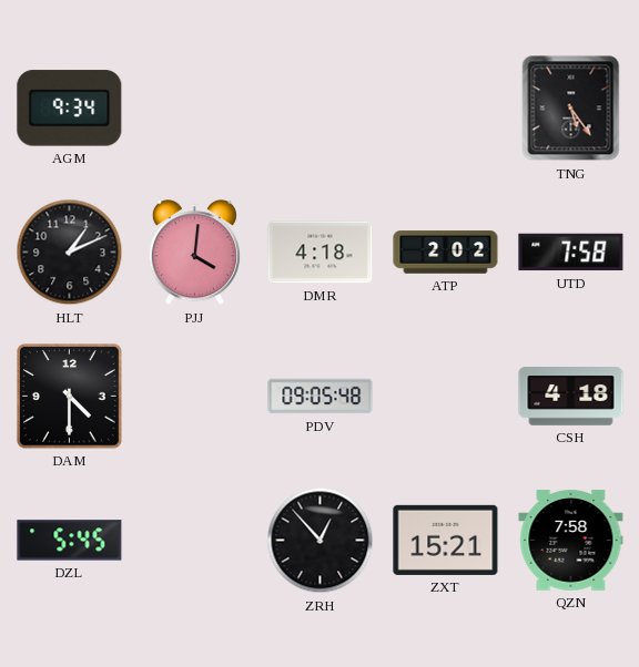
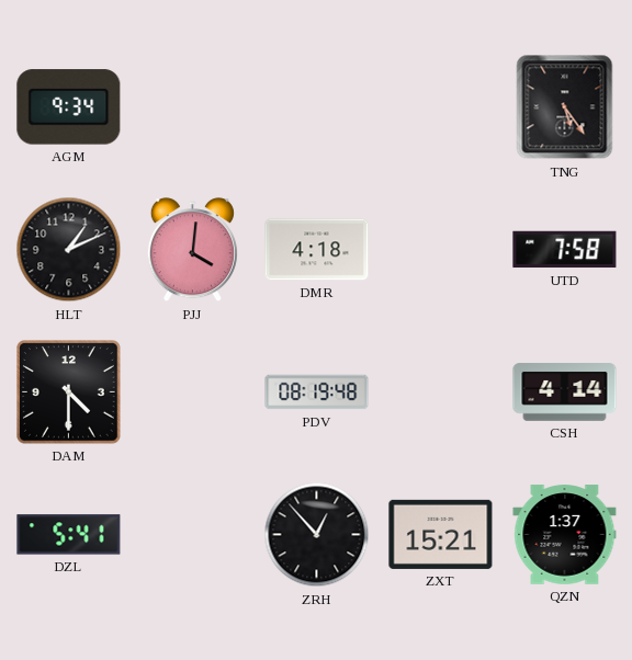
ATP: 2:02 -> none
PDV: 09:05 -> 08:19
CSH: 4:18 -> 4:14
DZL: 5:45 -> 5:41
QZN: 7:58 -> 1:37
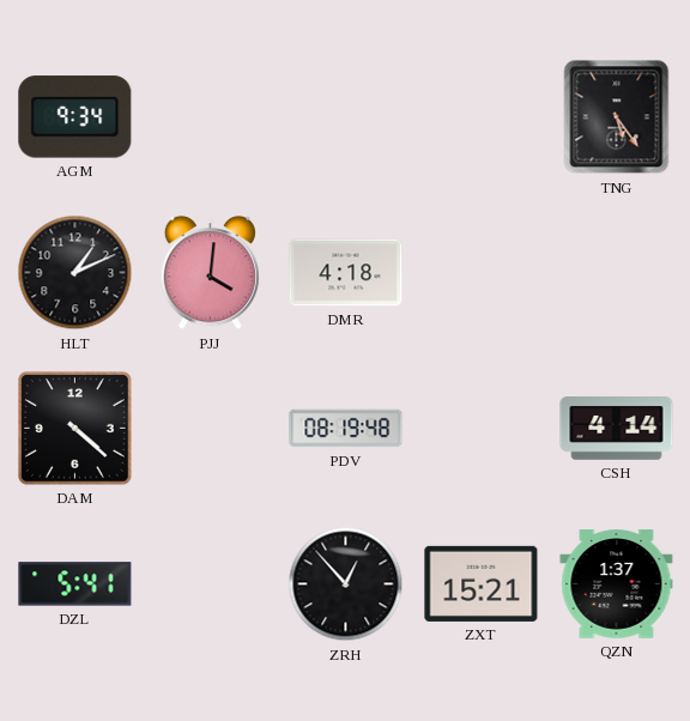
UTD: 7:58 -> none
DAM: 4:30 -> 4:22
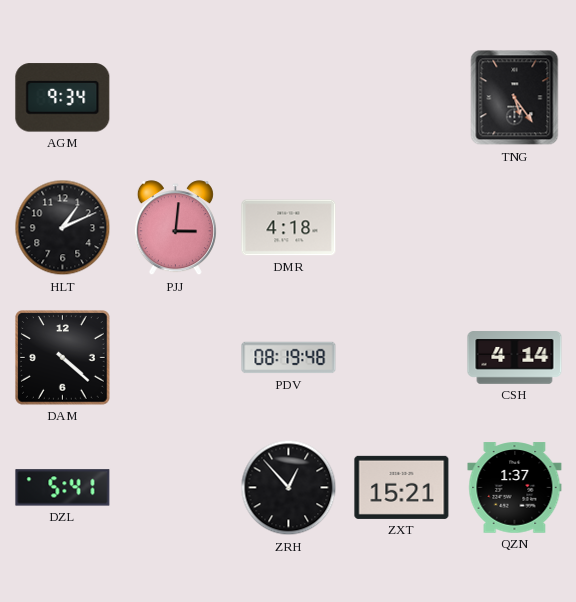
PJJ: 4:01 -> 3:01
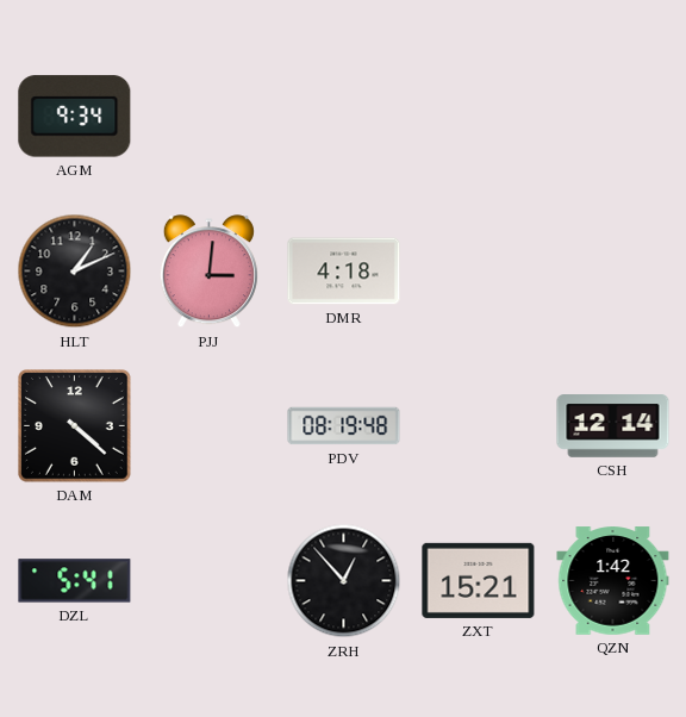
TNG: 5:24 -> none
CSH: 4:14 -> 12:14
QZN: 1:37 -> 1:42
